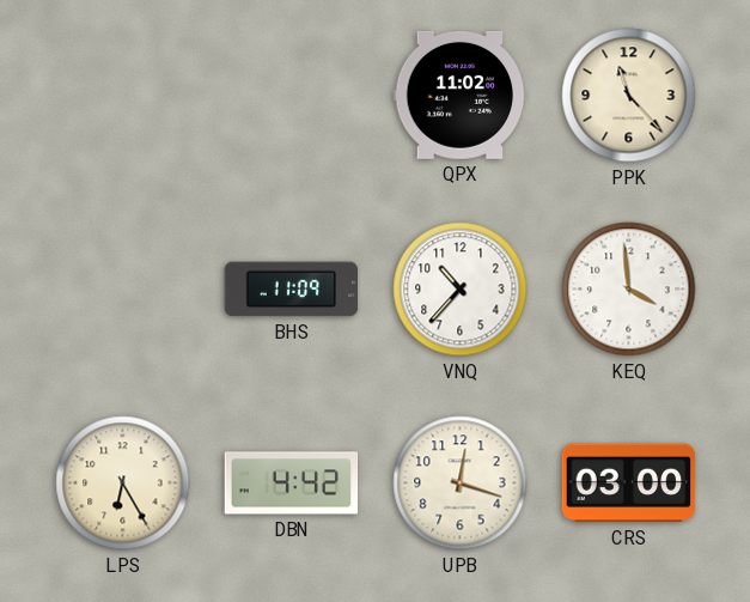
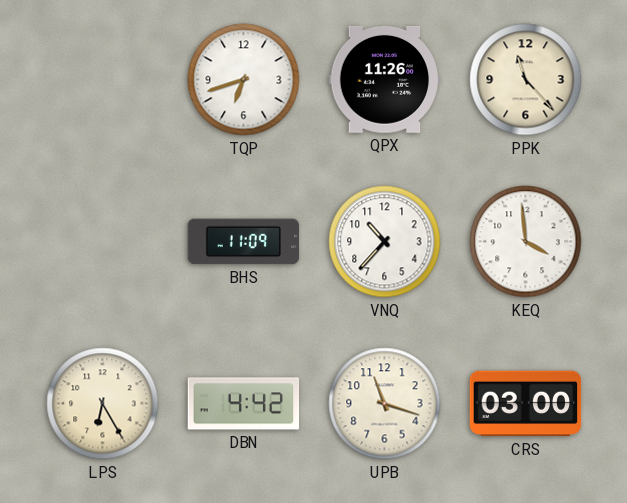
TQP: none -> 6:42
QPX: 11:02 -> 11:26
UPB: 12:18 -> 11:18
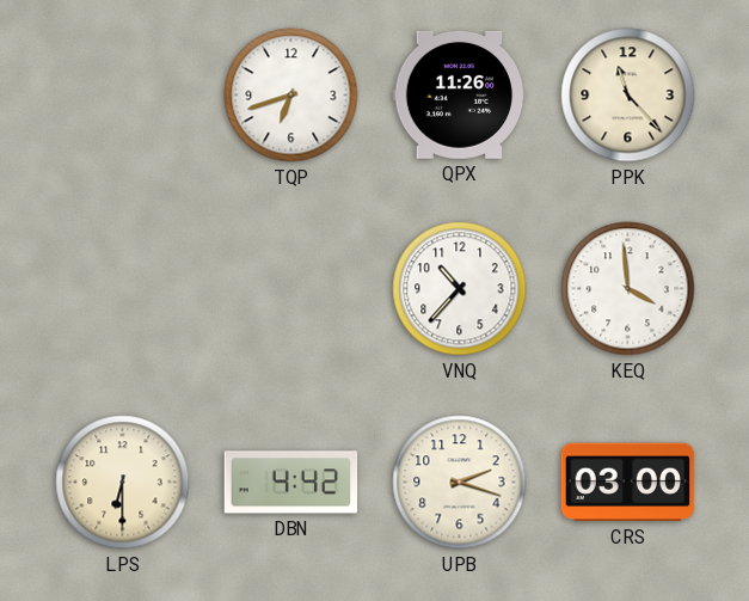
BHS: 11:09 -> none
LPS: 6:25 -> 6:30
UPB: 11:18 -> 2:18
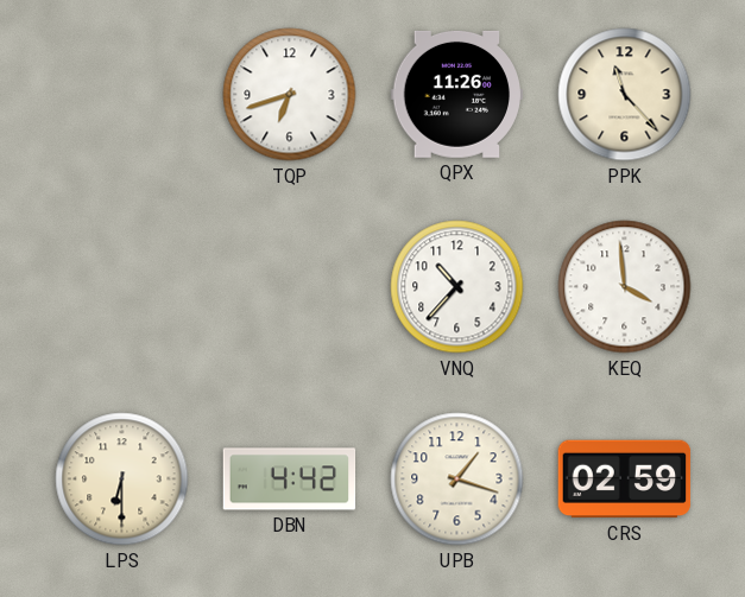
UPB: 2:18 -> 1:18
CRS: 03:00 -> 02:59
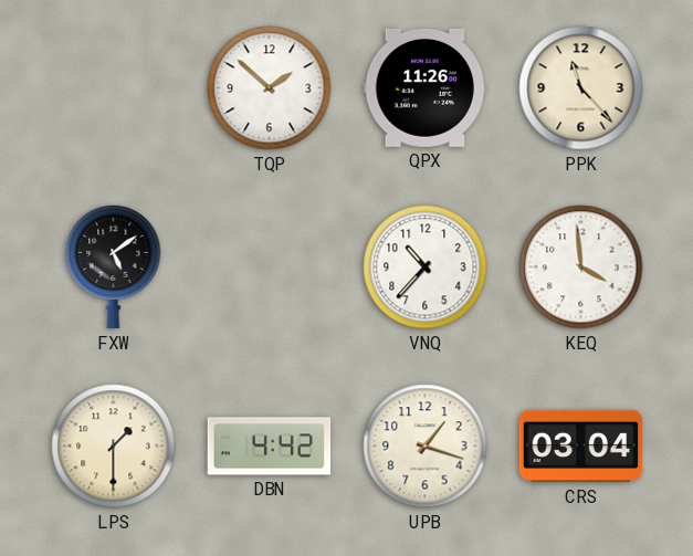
TQP: 6:42 -> 1:52
FXW: none -> 5:09
LPS: 6:30 -> 1:30
CRS: 02:59 -> 03:04
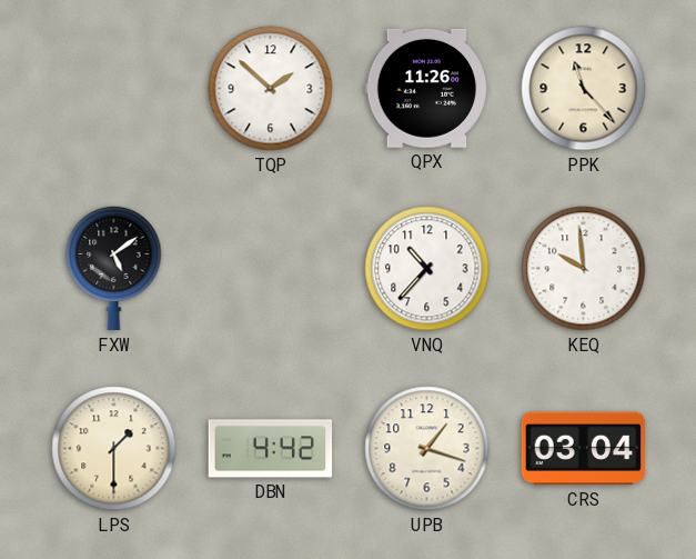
KEQ: 3:59 -> 9:59
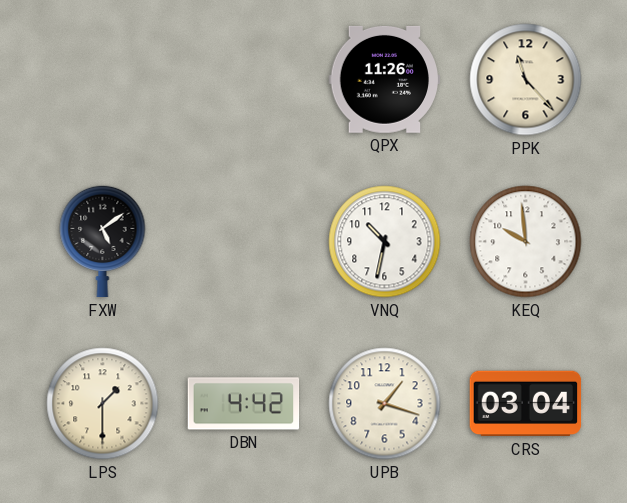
TQP: 1:52 -> none
VNQ: 10:37 -> 10:32
